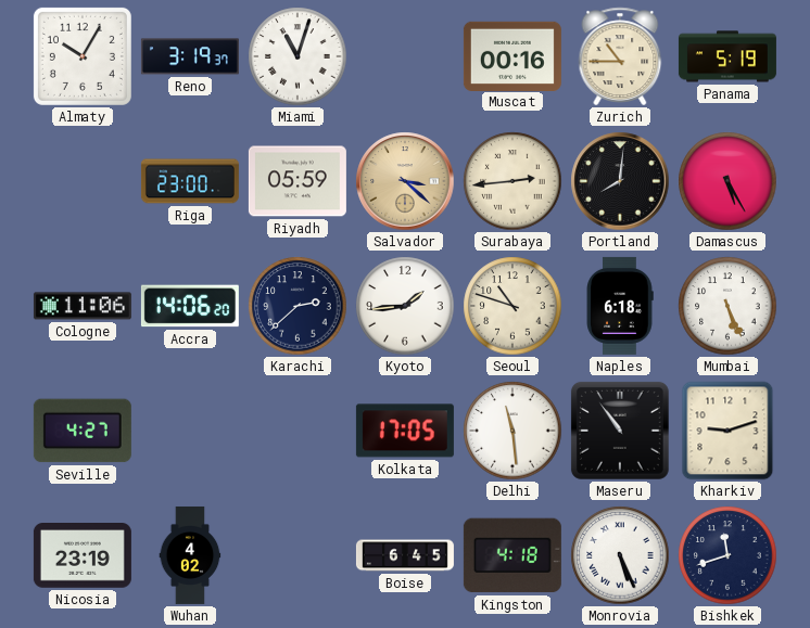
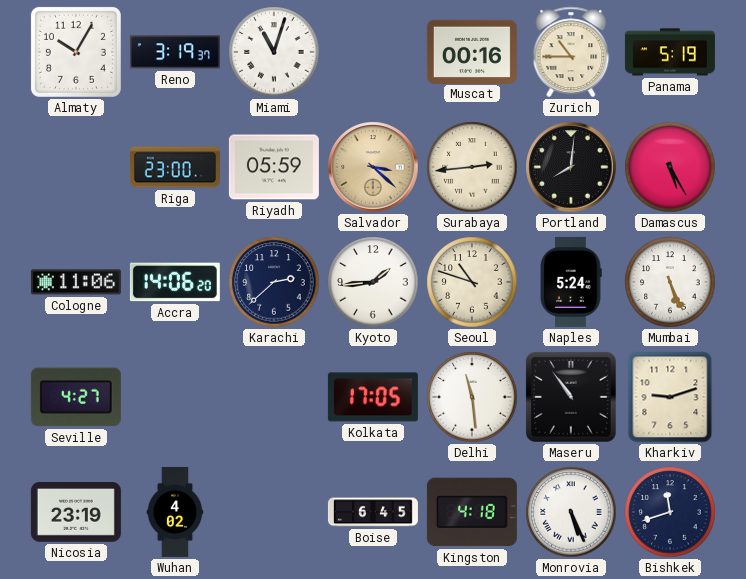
Naples: 6:18 -> 5:24
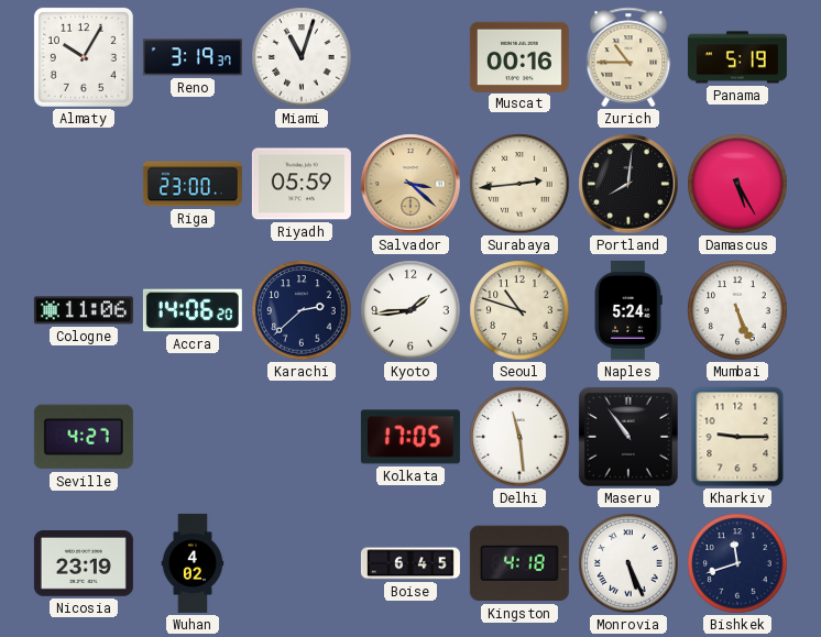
Kharkiv: 9:12 -> 9:15
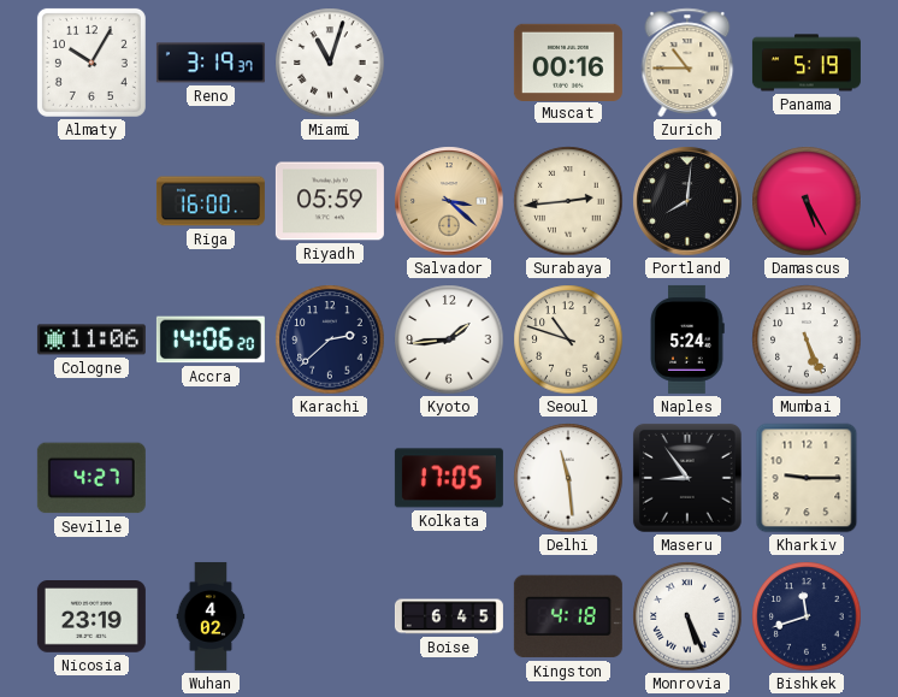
Riga: 23:00 -> 16:00
Maseru: 10:54 -> 8:54
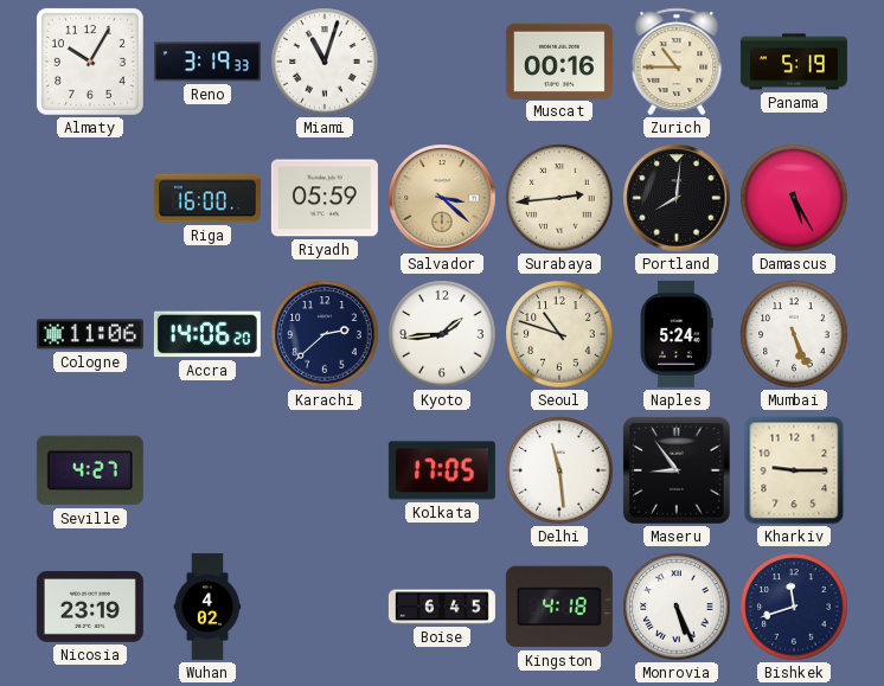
Reno: 3:19:37 -> 3:19:33
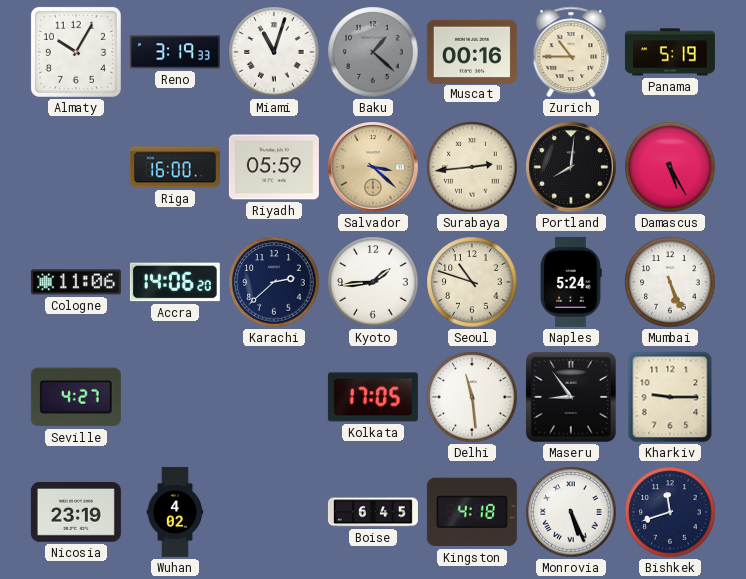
Baku: none -> 1:22
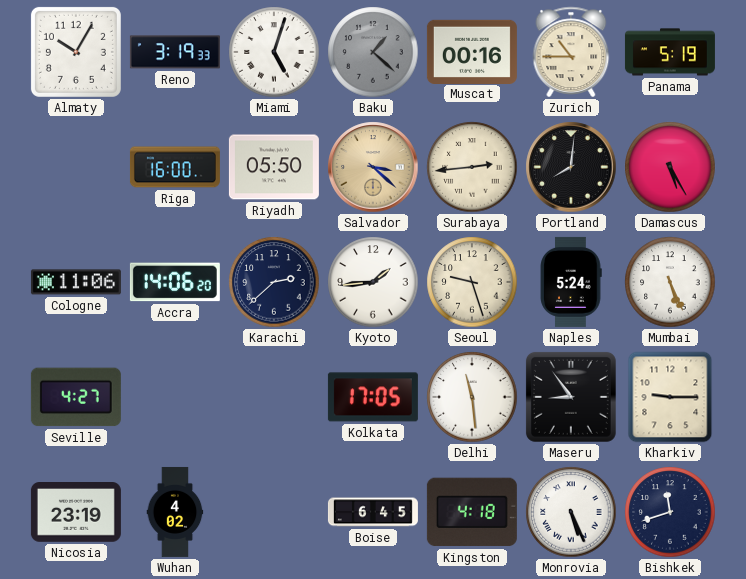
Miami: 11:03 -> 5:03
Riyadh: 05:59 -> 05:50
Seoul: 10:48 -> 9:27
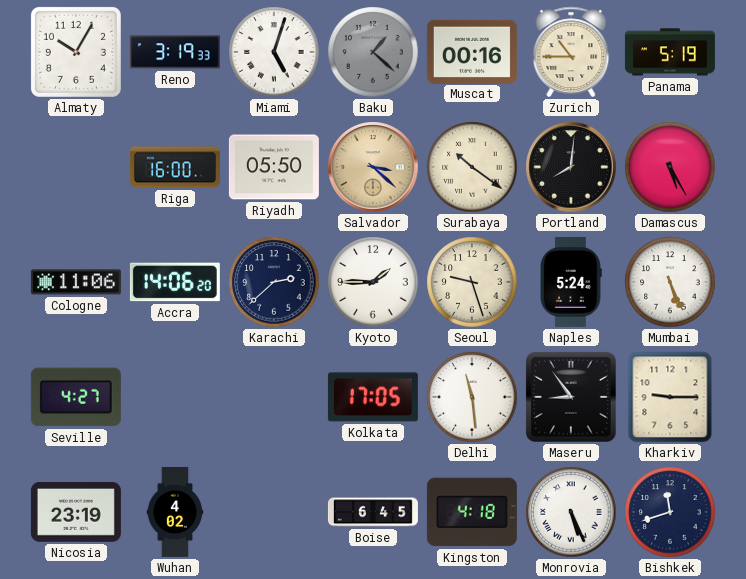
Surabaya: 2:44 -> 10:21
Kyoto: 1:44 -> 1:45
